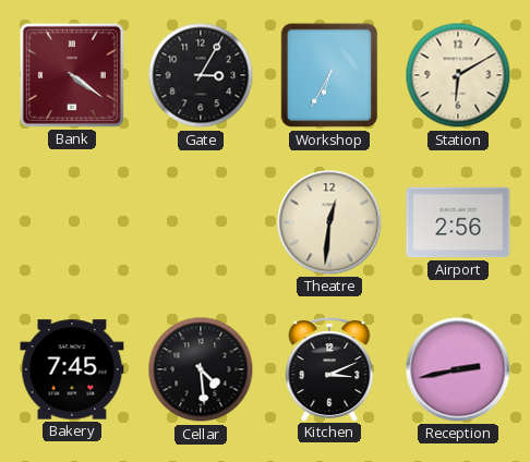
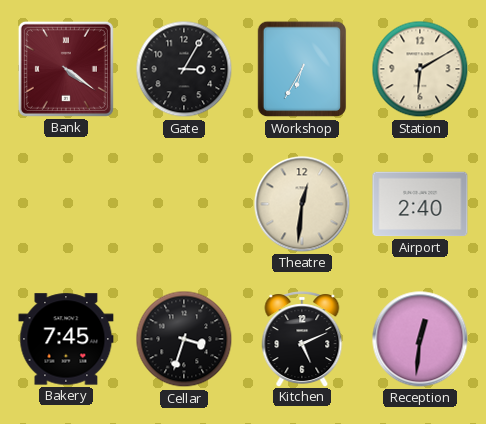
Airport: 2:56 -> 2:40
Cellar: 4:29 -> 3:33
Kitchen: 3:11 -> 5:11
Reception: 2:43 -> 12:31
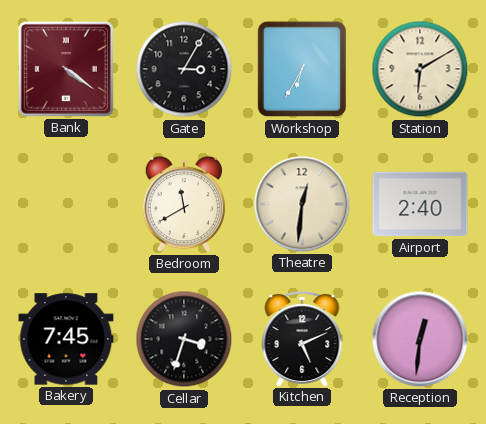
Bedroom: none -> 11:40
